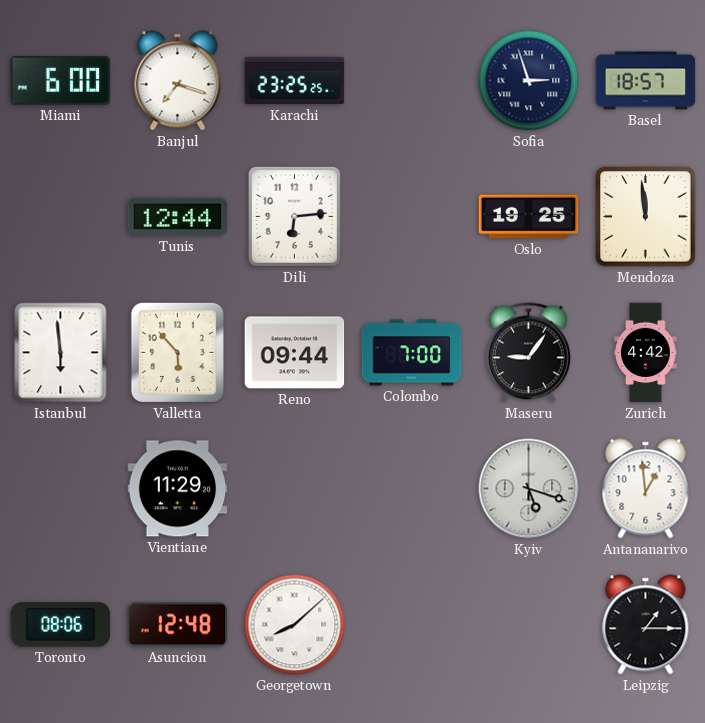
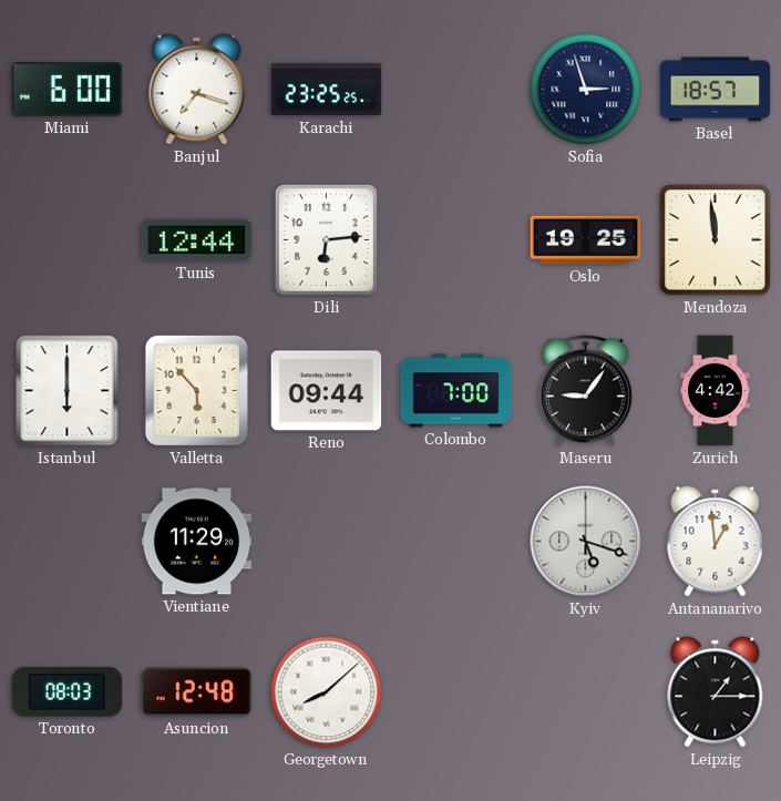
Istanbul: 5:59 -> 6:00
Toronto: 08:06 -> 08:03
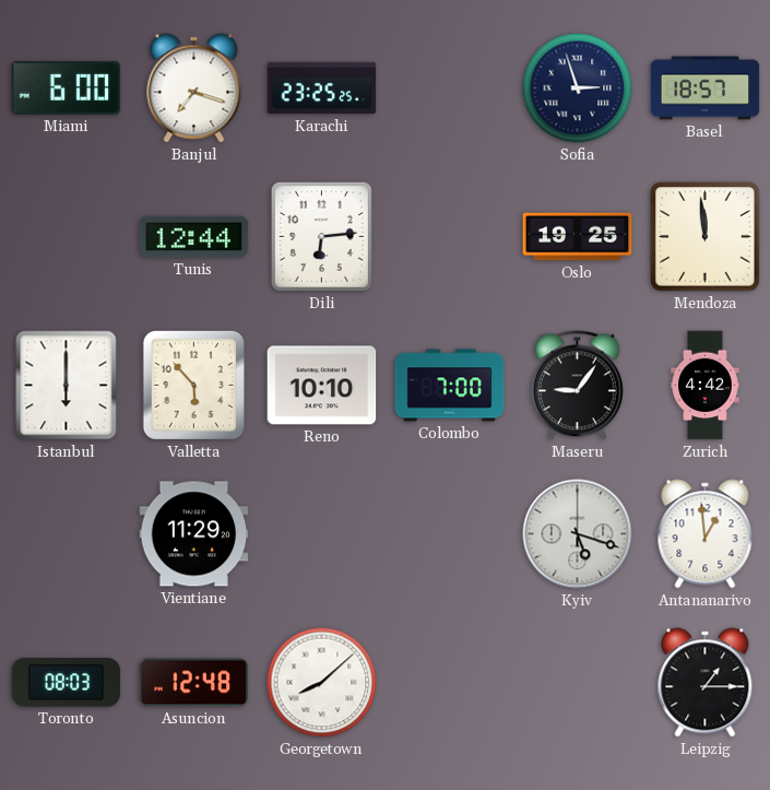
Reno: 09:44 -> 10:10
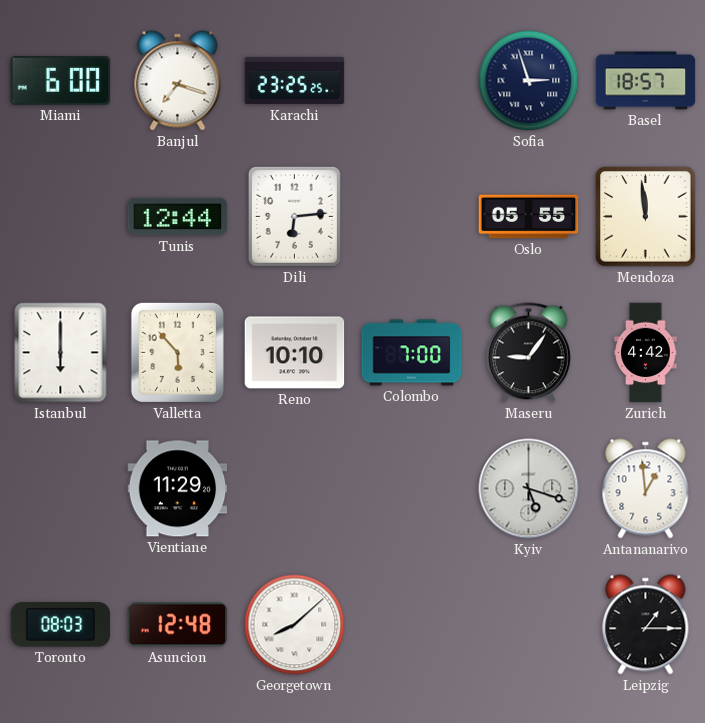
Oslo: 19:25 -> 05:55
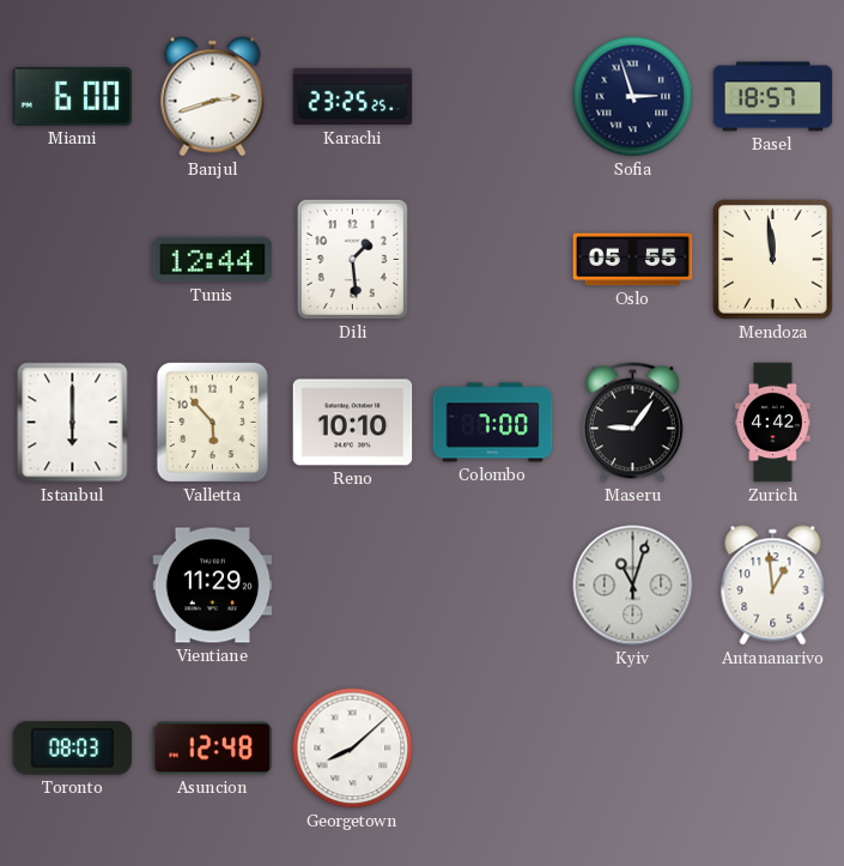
Banjul: 7:18 -> 2:42
Dili: 6:14 -> 1:29
Kyiv: 5:18 -> 11:03
Leipzig: 1:15 -> none
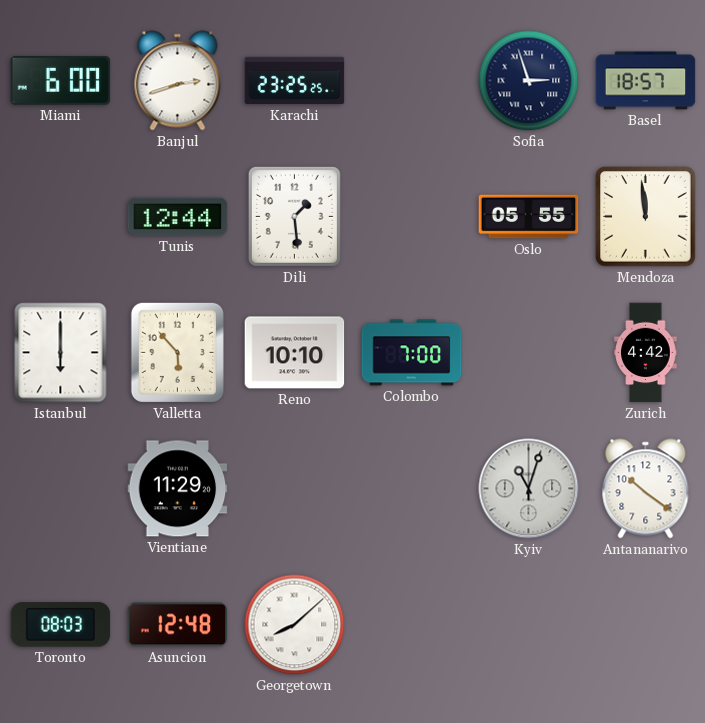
Maseru: 9:06 -> none
Antananarivo: 12:59 -> 10:21
